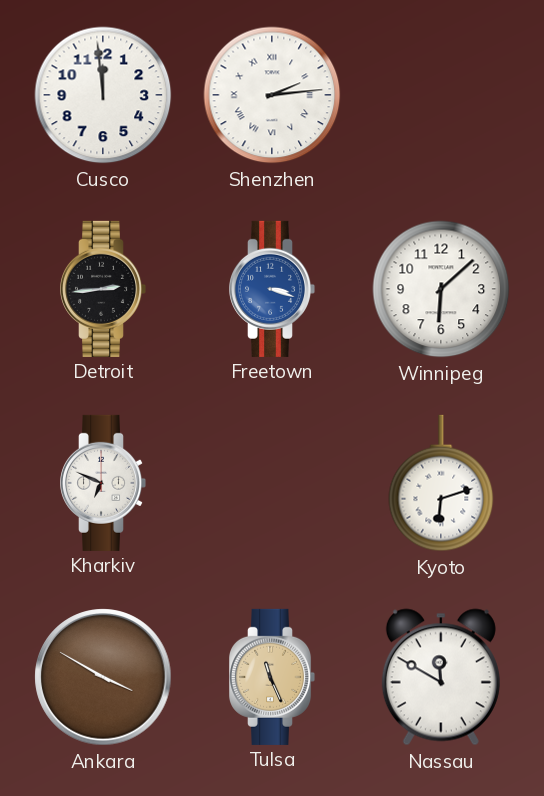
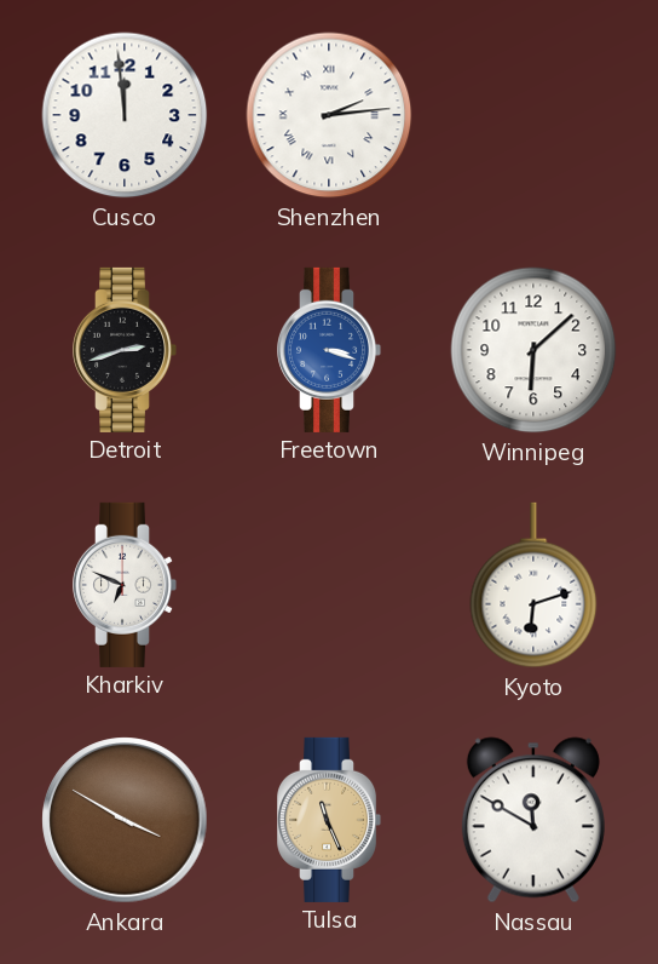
Detroit: 2:44 -> 2:42
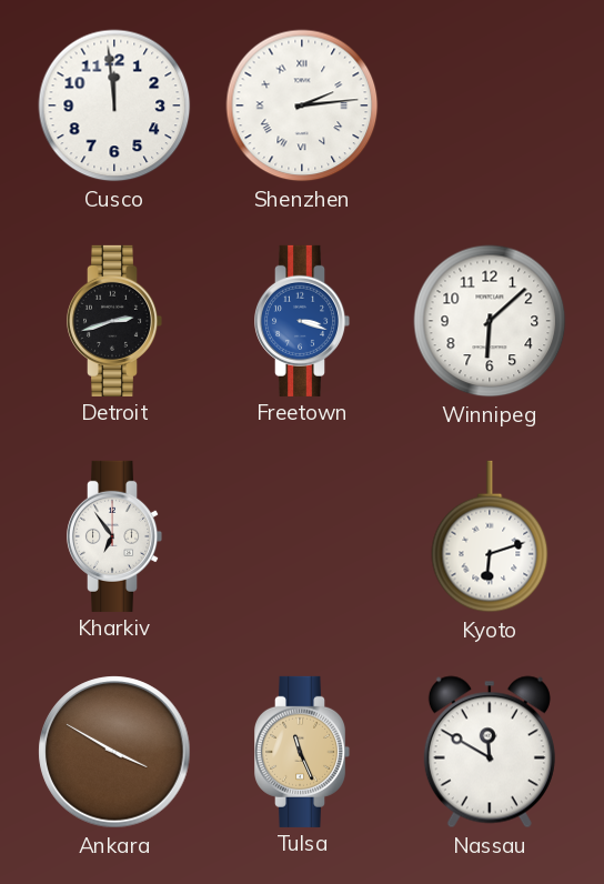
Kharkiv: 6:49 -> 6:54
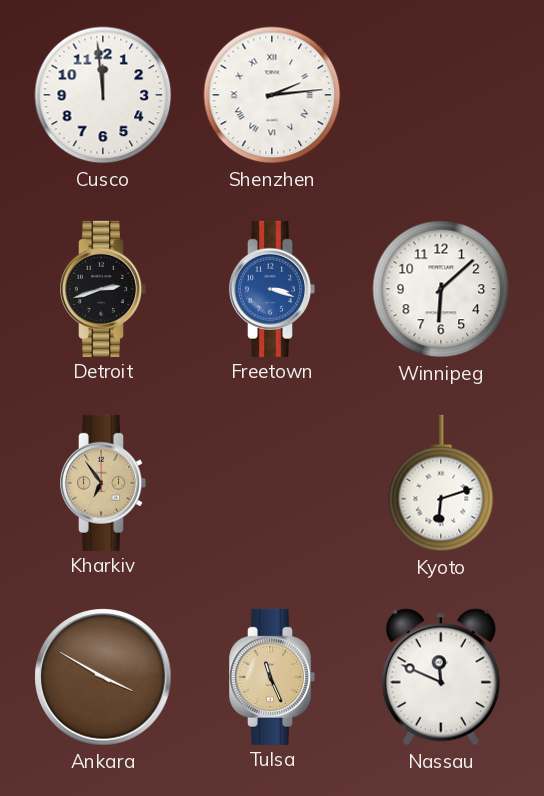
Kharkiv dial: white -> champagne
Nassau: 11:50 -> 11:49
